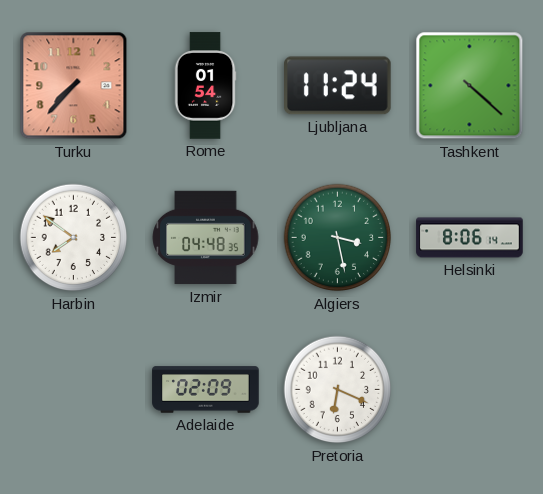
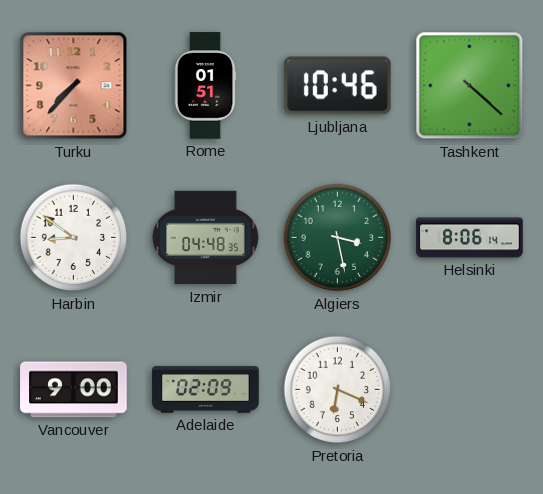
Rome: 01:54 -> 01:51
Ljubljana: 11:24 -> 10:46
Harbin: 7:51 -> 8:51
Vancouver: none -> 9:00
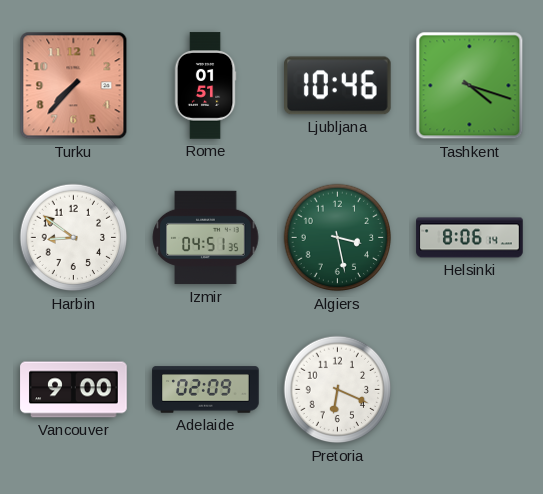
Tashkent: 4:22 -> 4:18
Izmir: 04:48 -> 04:51
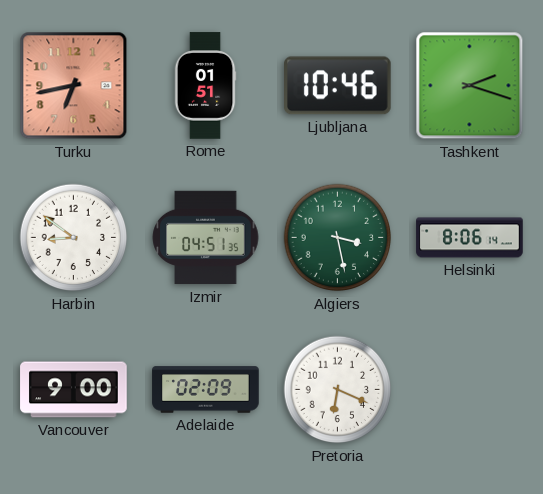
Turku: 7:37 -> 6:43
Tashkent: 4:18 -> 2:18
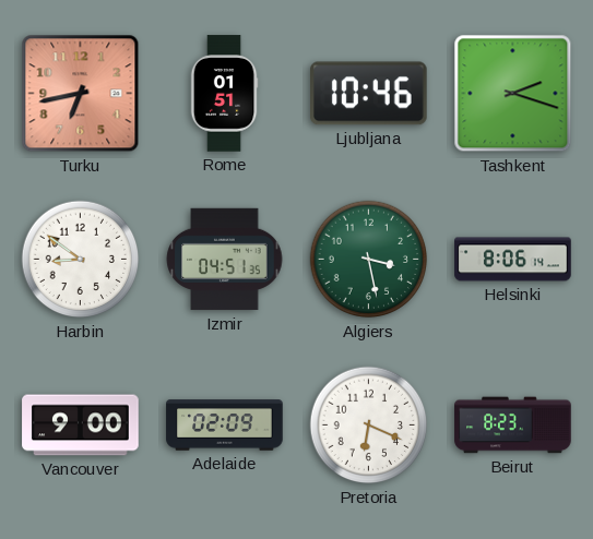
Beirut: none -> 8:23
